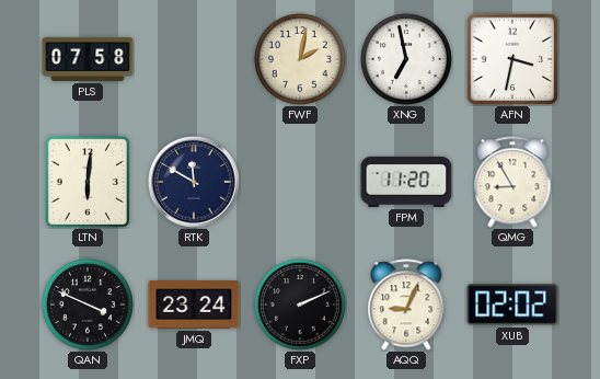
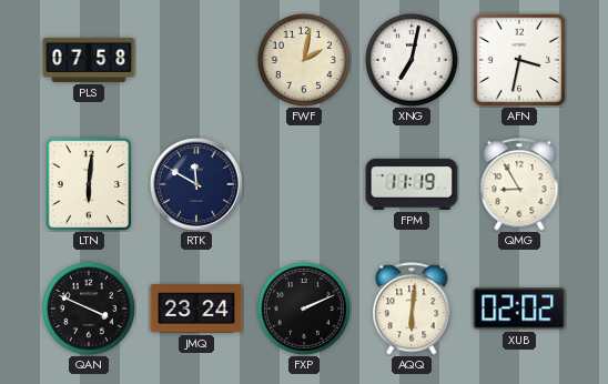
XNG: 6:58 -> 7:02
FPM: 11:20 -> 11:19
AQQ: 9:04 -> 6:01
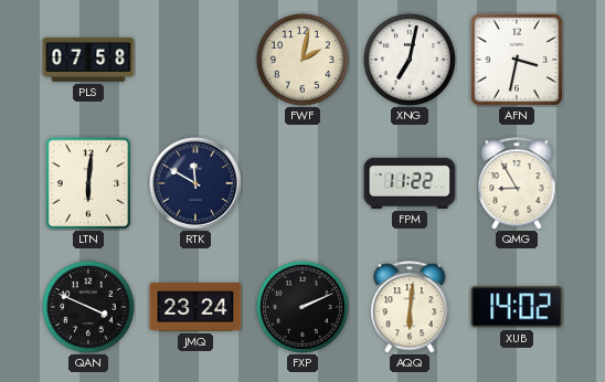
FPM: 11:19 -> 11:22
XUB: 02:02 -> 14:02
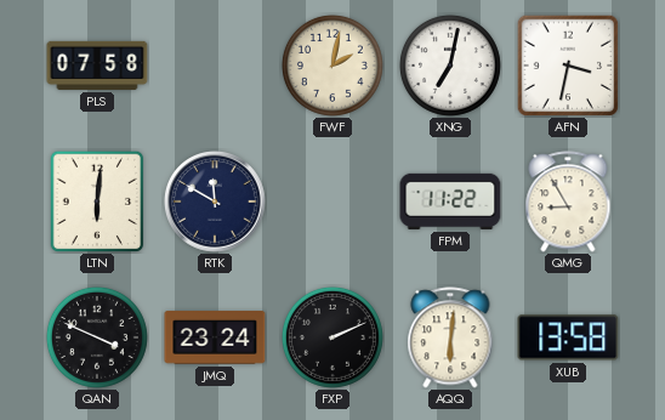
XUB: 14:02 -> 13:58
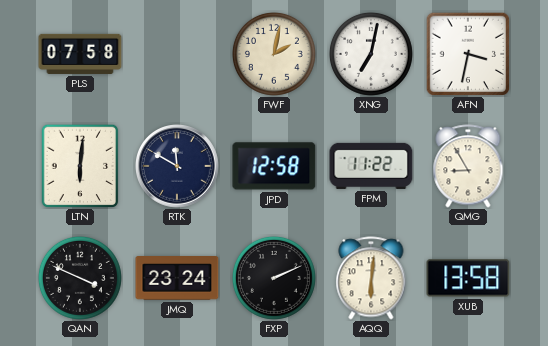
JPD: none -> 12:58
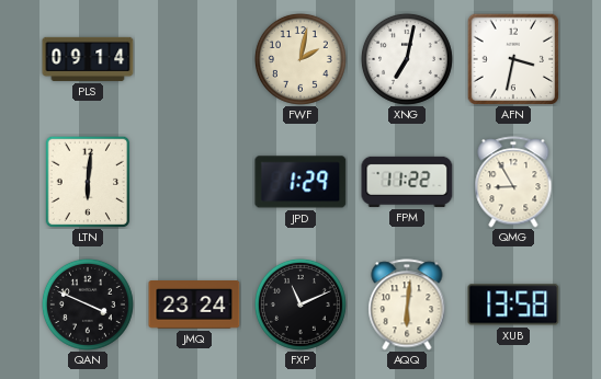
PLS: 07:58 -> 09:14
RTK: 11:50 -> none
JPD: 12:58 -> 1:29
FXP: 2:11 -> 11:11
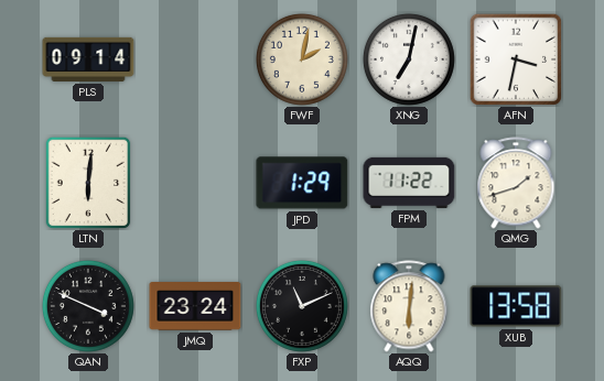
QMG: 8:55 -> 1:42
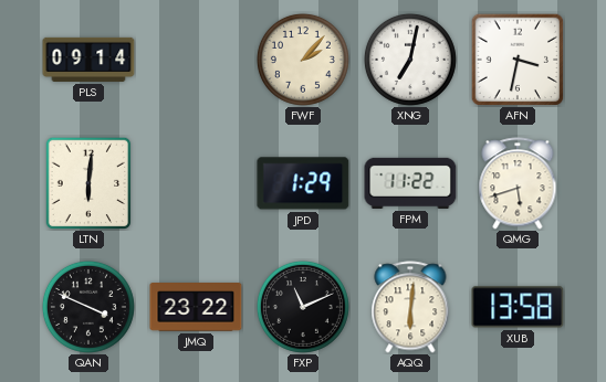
FWF: 2:02 -> 2:07
QMG: 1:42 -> 5:42
JMQ: 23:24 -> 23:22
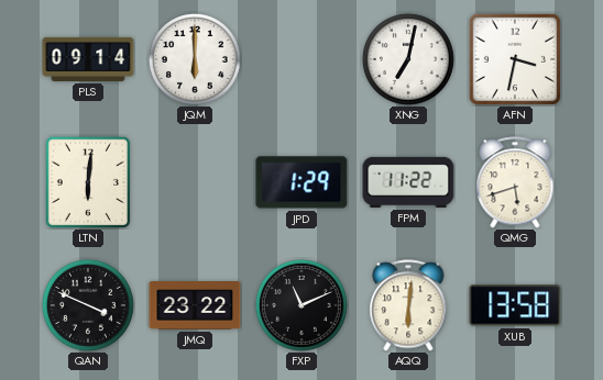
JQM: none -> 6:00
FWF: 2:07 -> none
